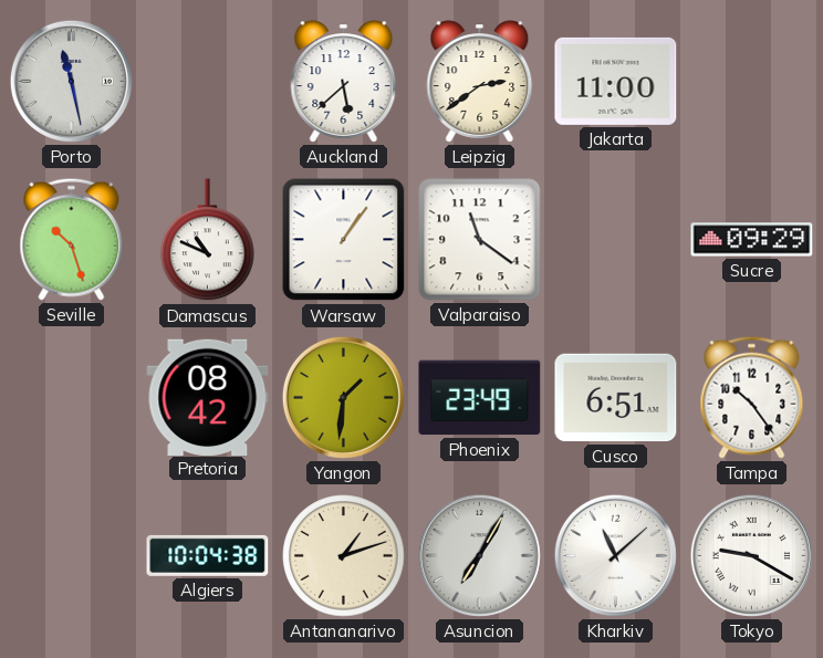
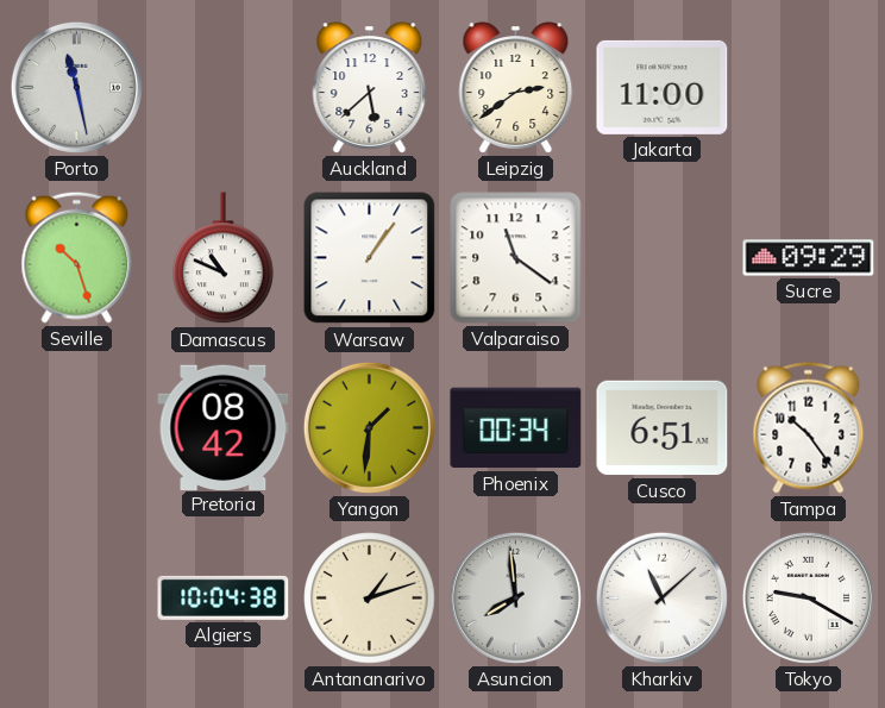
Phoenix: 23:49 -> 00:34
Asuncion: 7:05 -> 7:59
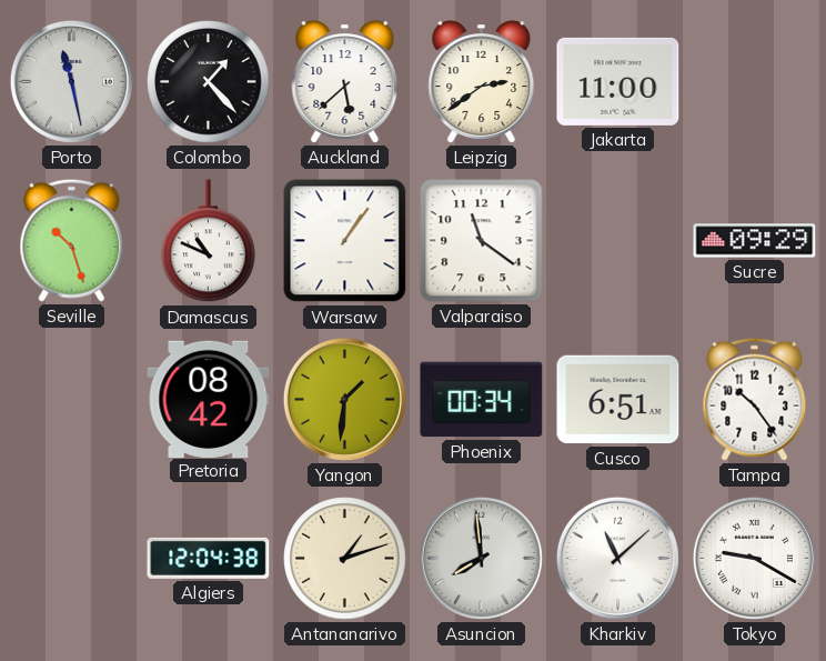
Colombo: none -> 1:23
Algiers: 10:04 -> 12:04
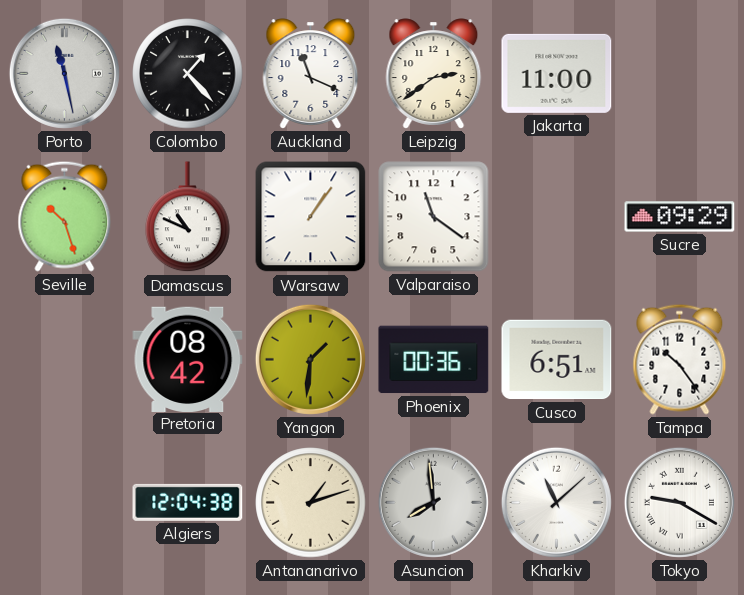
Auckland: 5:38 -> 11:19
Phoenix: 00:34 -> 00:36
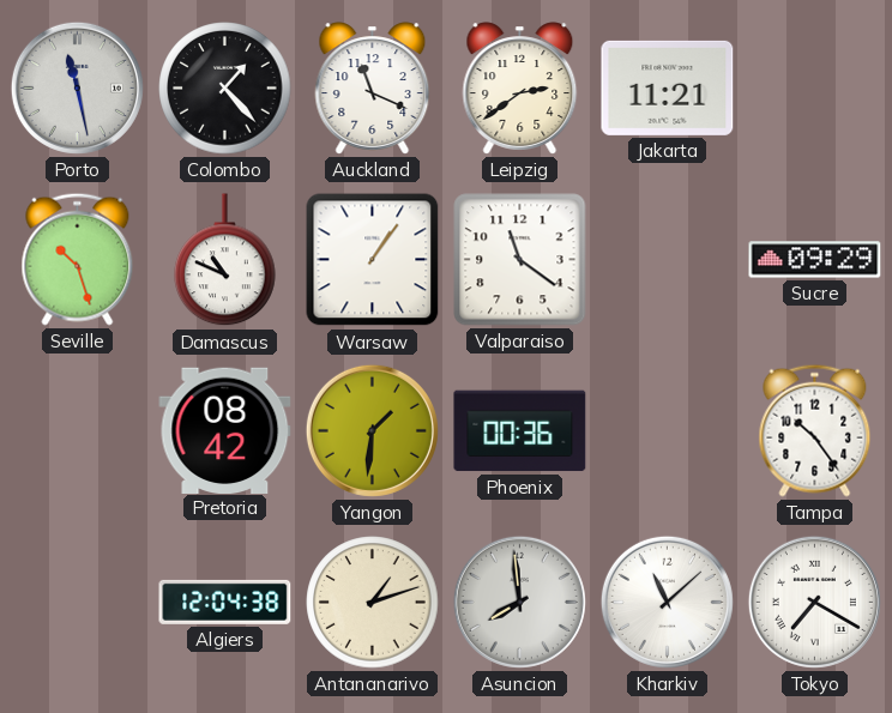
Jakarta: 11:00 -> 11:21
Cusco: 6:51 -> none
Tokyo: 9:20 -> 7:20
